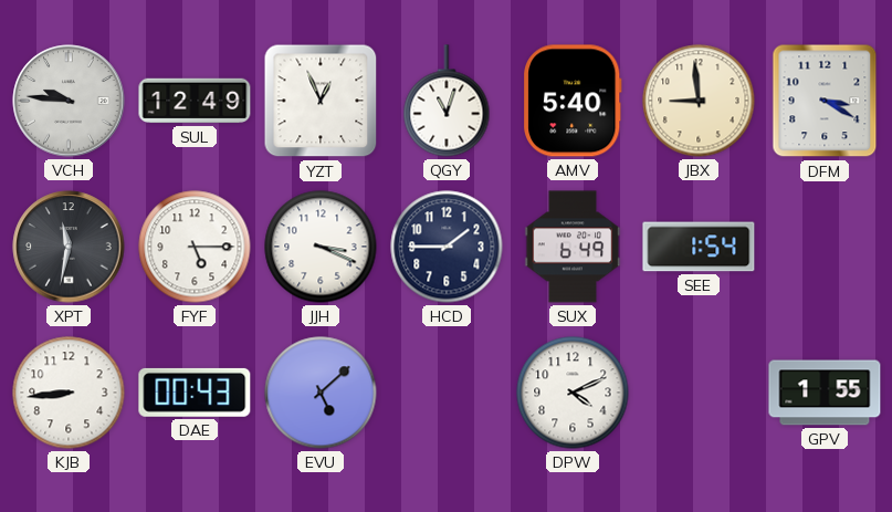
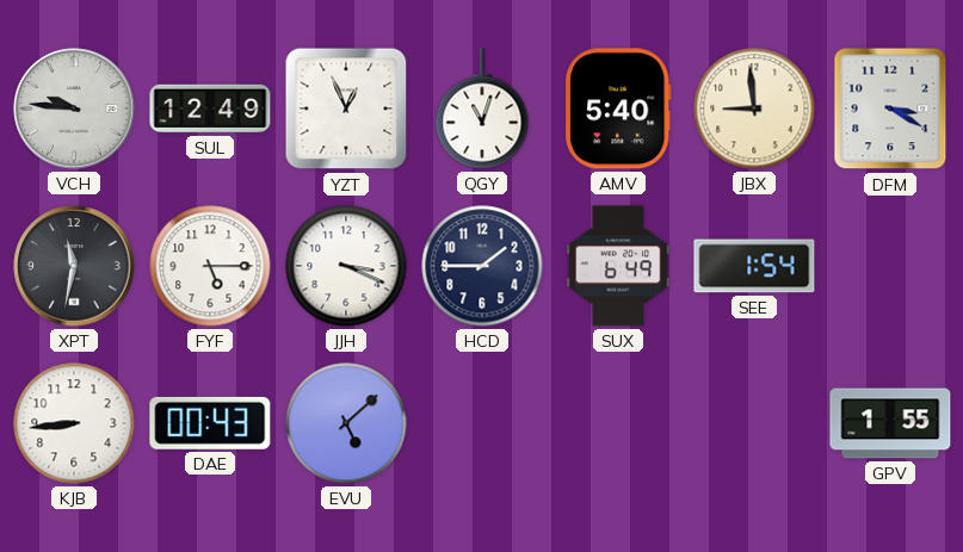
DPW: 4:11 -> none
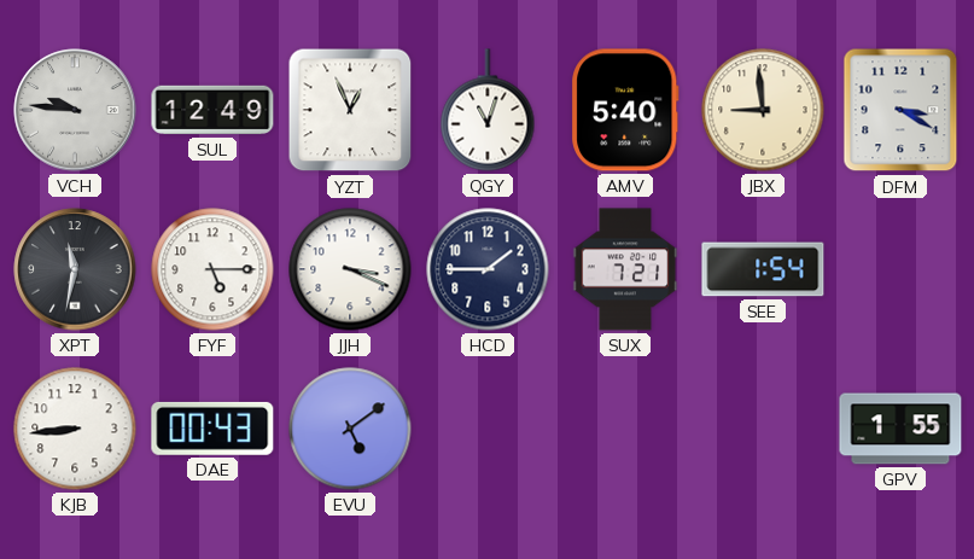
SUX: 6:49 -> 7:21
EVU: 5:08 -> 5:09
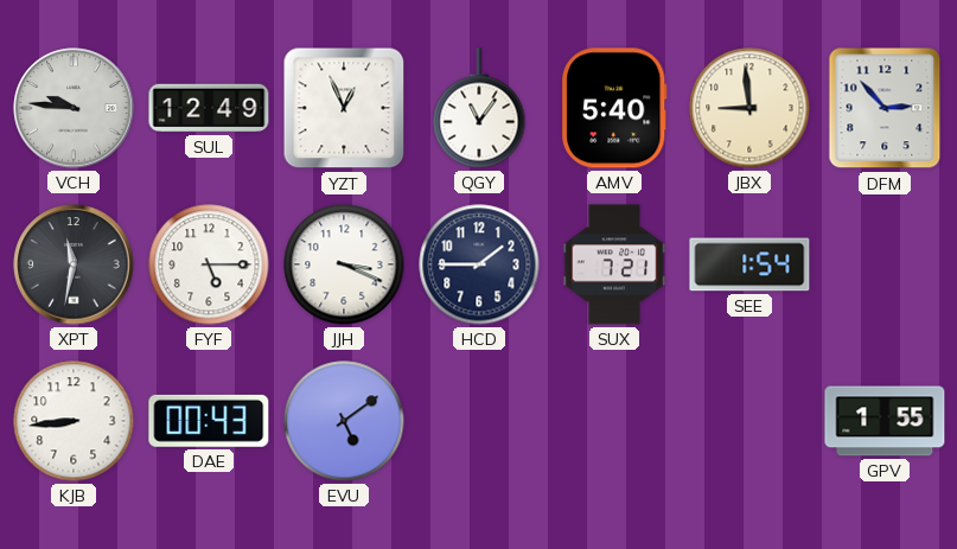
QGY: 11:03 -> 11:06
DFM: 3:20 -> 2:53
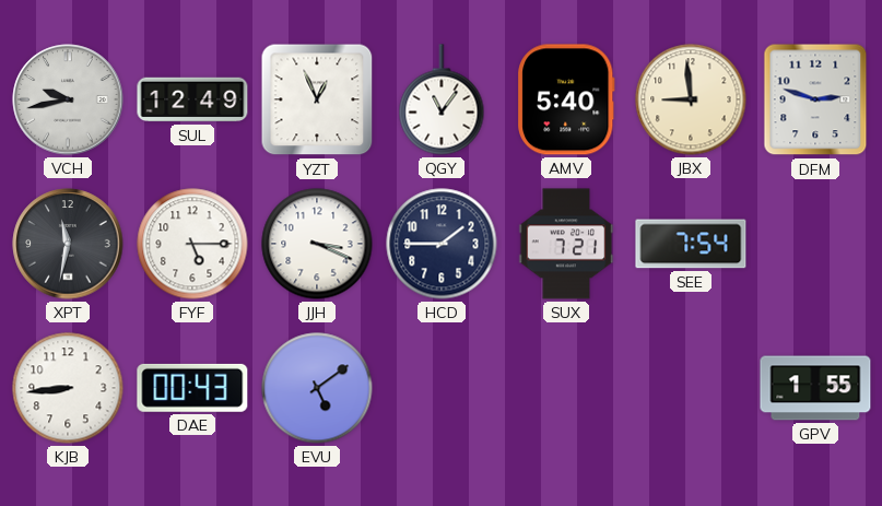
VCH: 9:46 -> 9:43
DFM: 2:53 -> 2:48
SEE: 1:54 -> 7:54
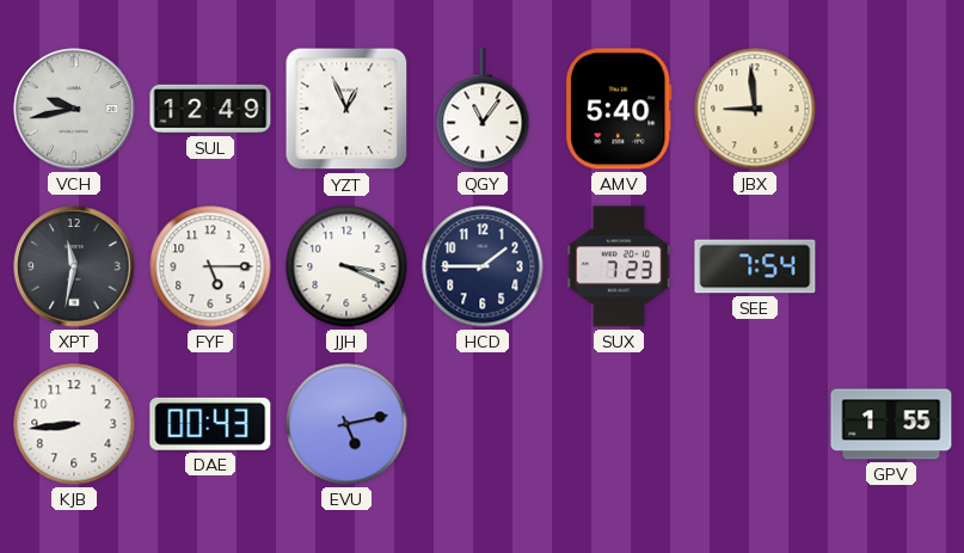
DFM: 2:48 -> none
SUX: 7:21 -> 7:23
EVU: 5:09 -> 5:13
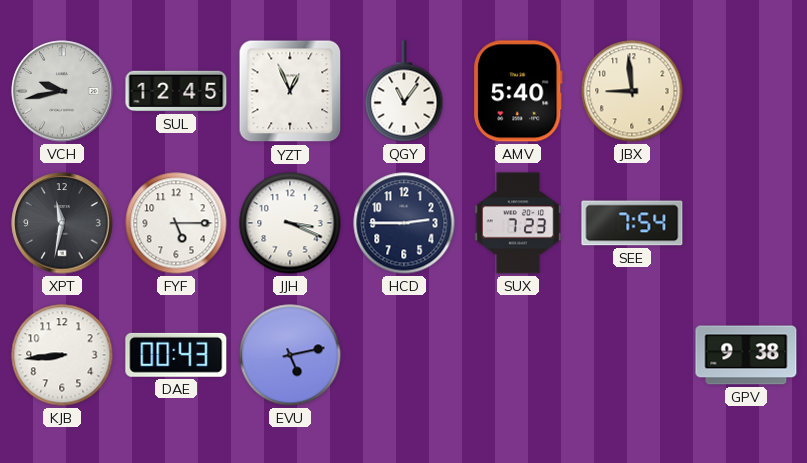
SUL: 12:49 -> 12:45
HCD: 1:45 -> 2:45
GPV: 1:55 -> 9:38
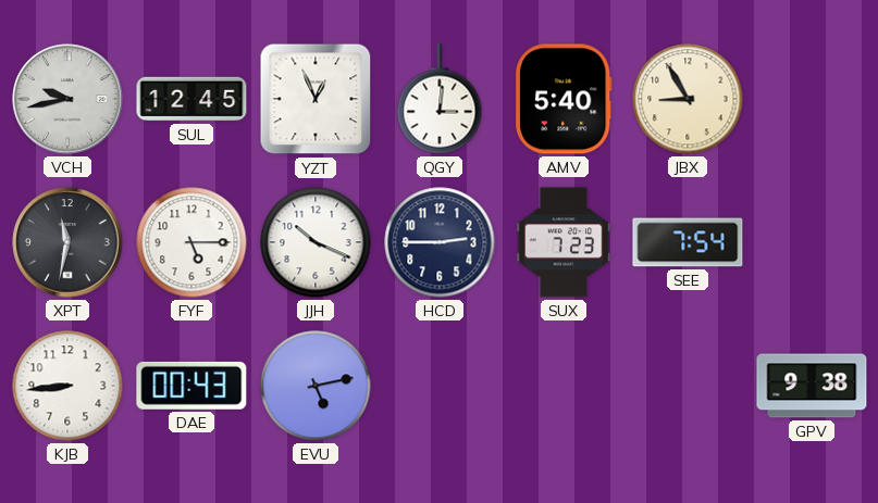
QGY: 11:06 -> 3:01
JBX: 8:59 -> 8:55
JJH: 3:19 -> 10:19
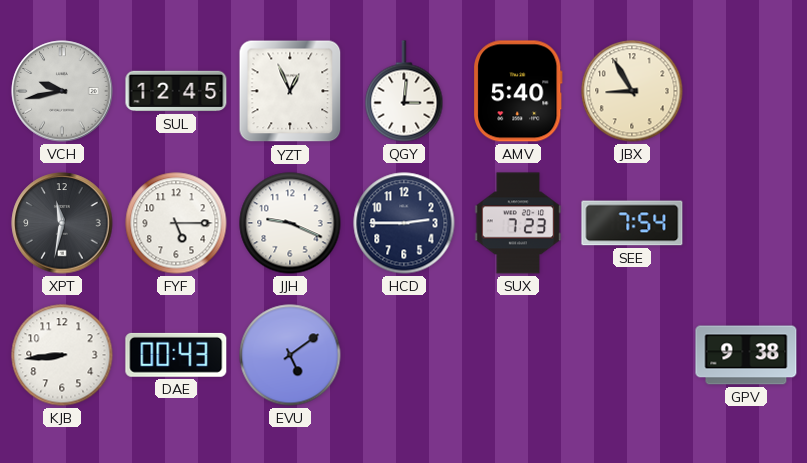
JJH: 10:19 -> 9:19
EVU: 5:13 -> 5:09
